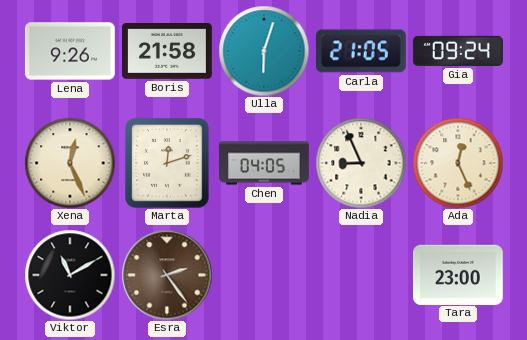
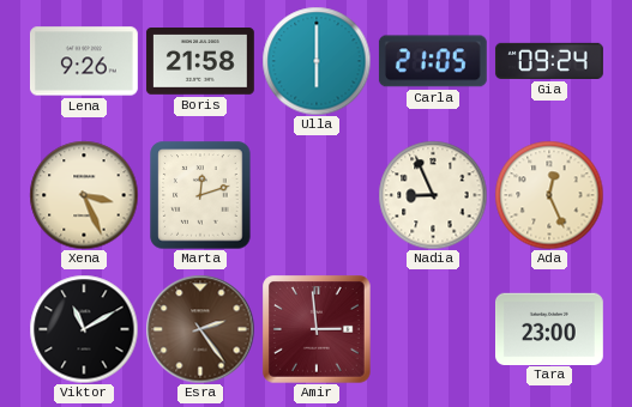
Ulla: 6:03 -> 6:00
Xena: 12:26 -> 3:26
Chen: 04:05 -> none
Amir: none -> 2:59
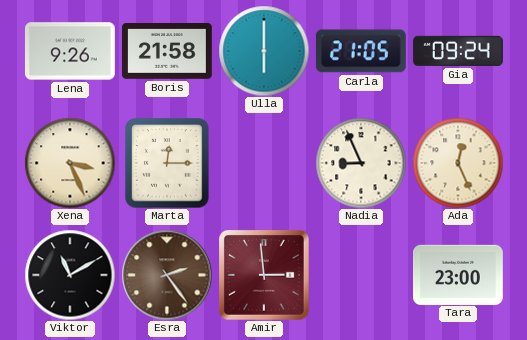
Marta: 12:12 -> 12:15
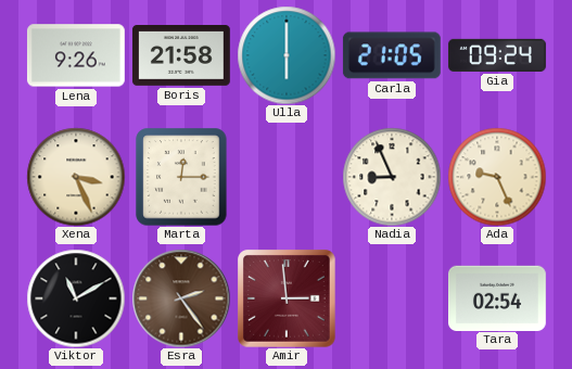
Ada: 12:26 -> 9:26
Tara: 23:00 -> 02:54
